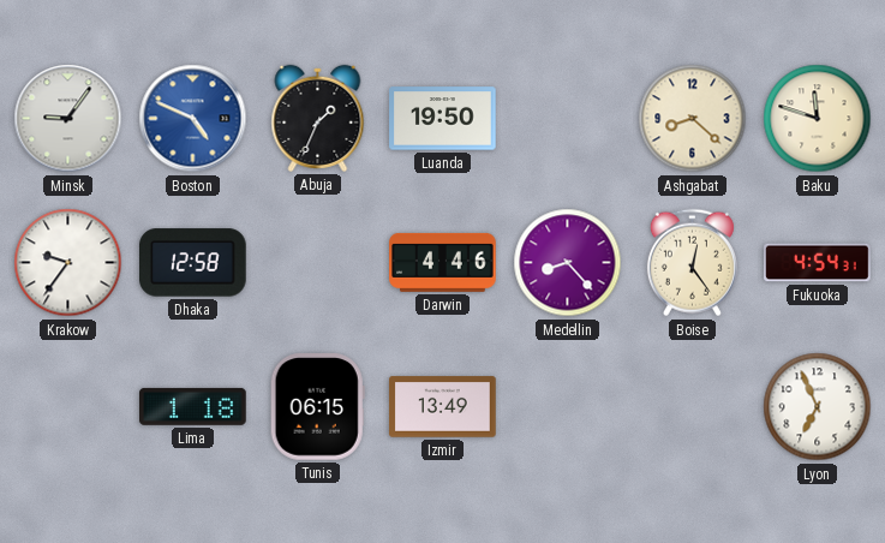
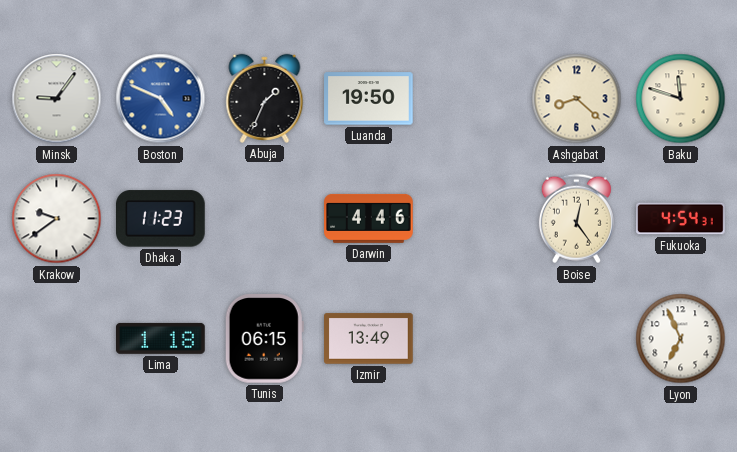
Krakow: 9:36 -> 9:39
Dhaka: 12:58 -> 11:23
Medellin: 8:23 -> none
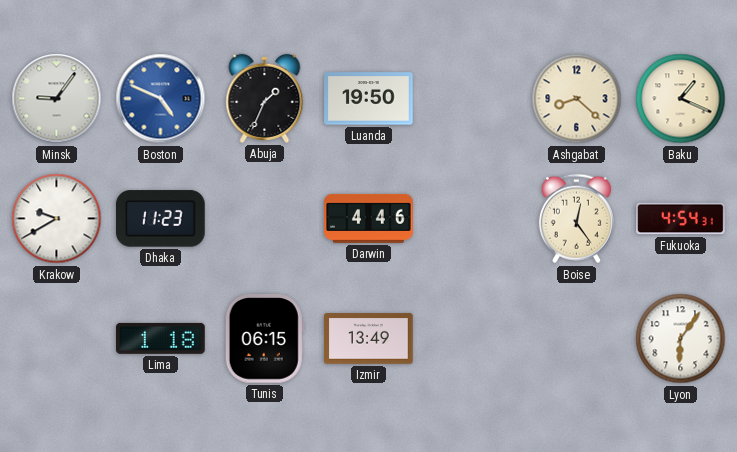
Baku: 11:48 -> 1:19
Krakow: 9:39 -> 9:40
Lyon: 6:56 -> 6:06
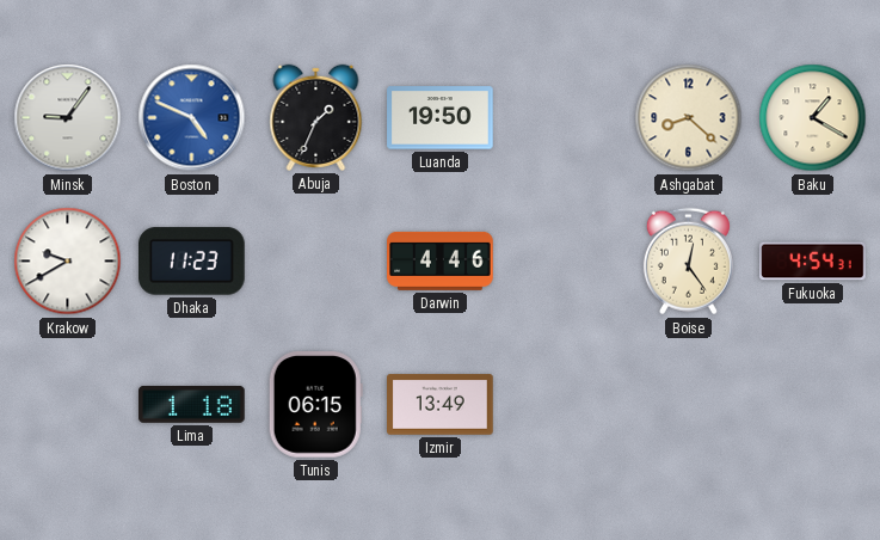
Baku: 1:19 -> 1:20
Lyon: 6:06 -> none
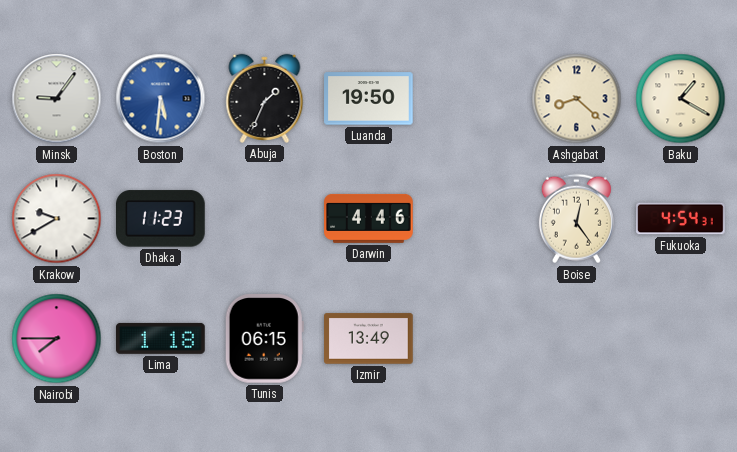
Boston: 4:49 -> 5:31
Nairobi: none -> 7:45
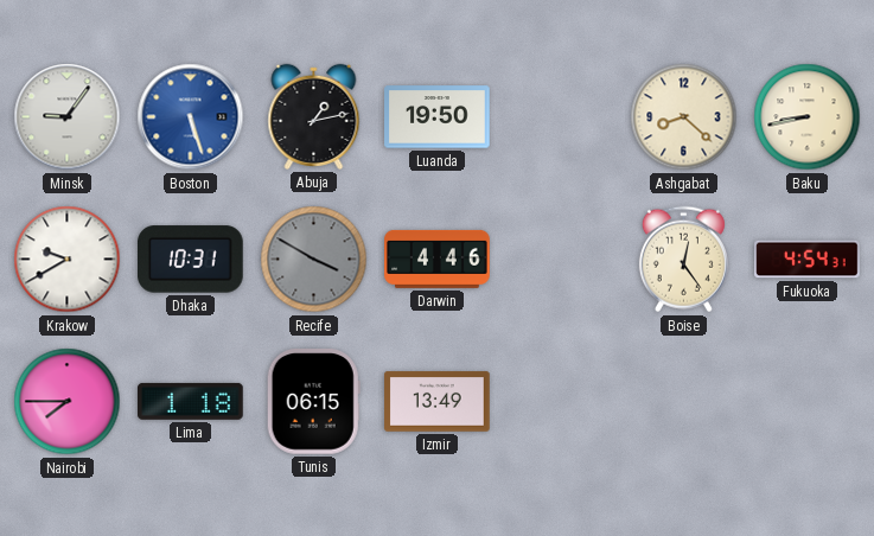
Boston: 5:31 -> 5:27
Abuja: 1:34 -> 1:13
Baku: 1:20 -> 8:43
Dhaka: 11:23 -> 10:31
Recife: none -> 3:50
